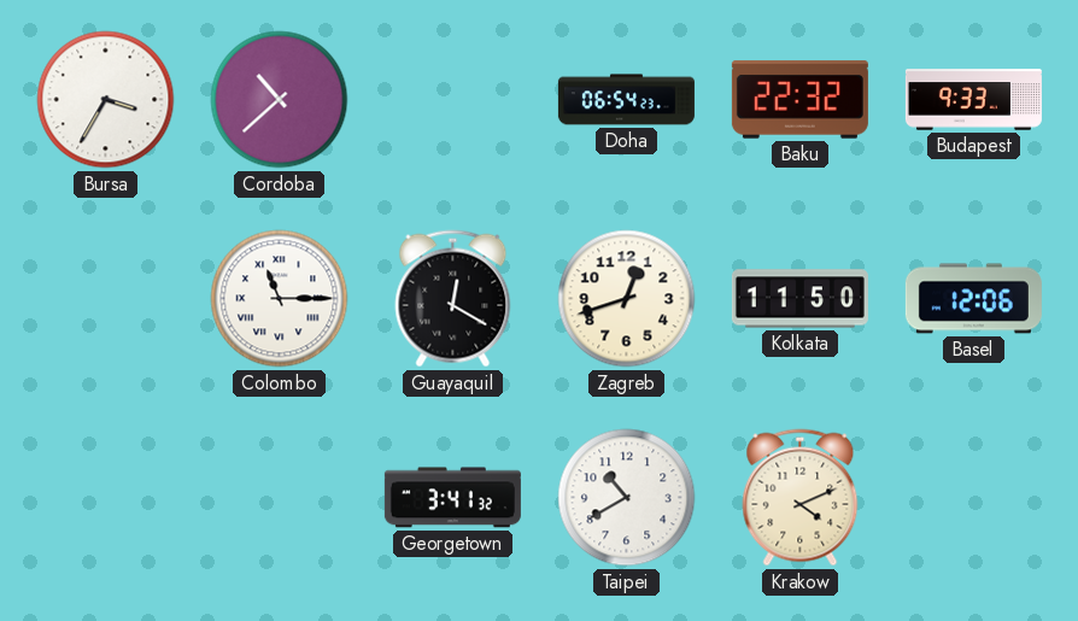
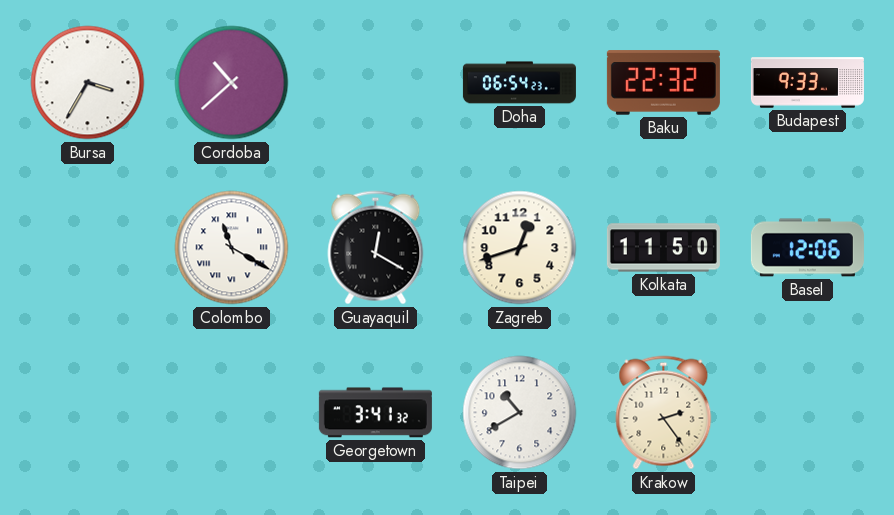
Colombo: 11:15 -> 11:20
Krakow: 4:11 -> 2:24
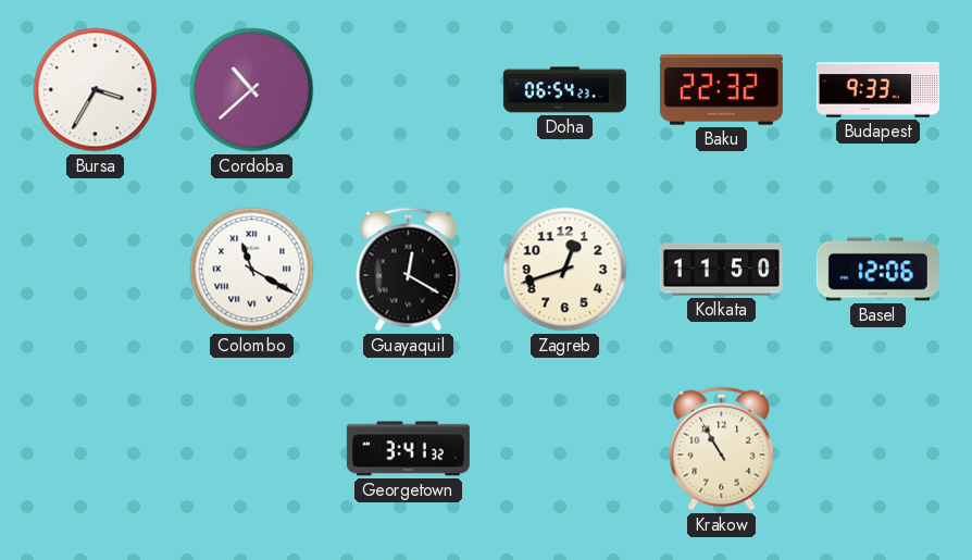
Taipei: 10:40 -> none
Krakow: 2:24 -> 10:55
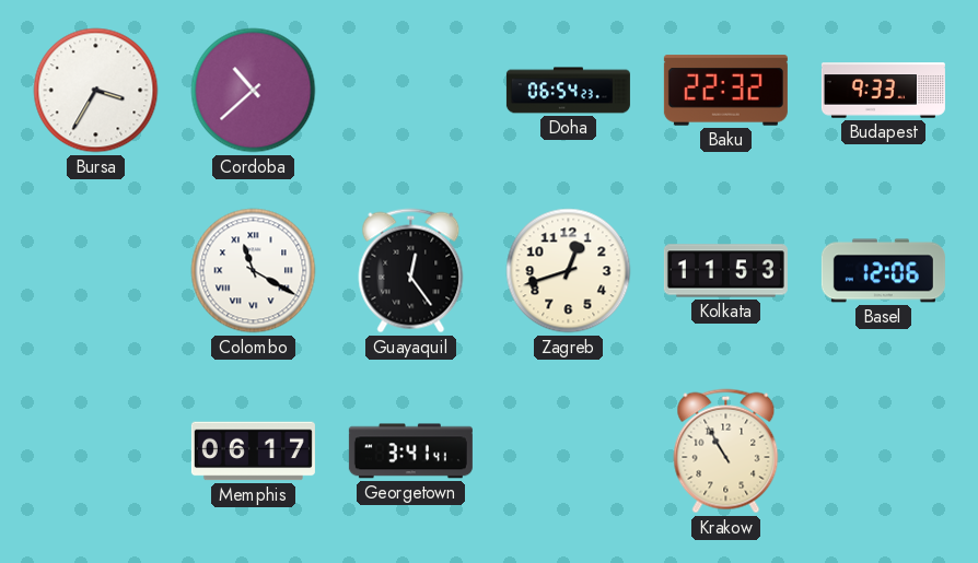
Guayaquil: 12:20 -> 12:24
Kolkata: 11:50 -> 11:53
Memphis: none -> 06:17
Georgetown: 3:41:32 -> 3:41:41
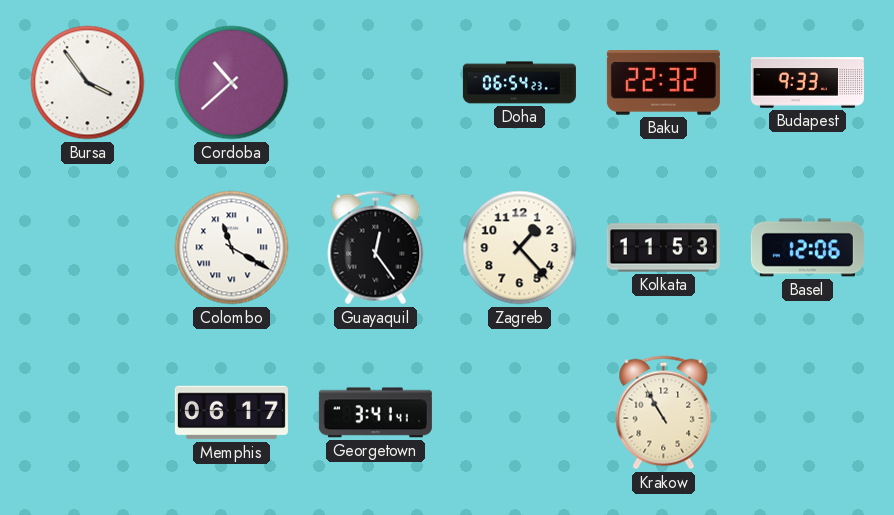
Bursa: 3:35 -> 3:54
Zagreb: 12:42 -> 1:23
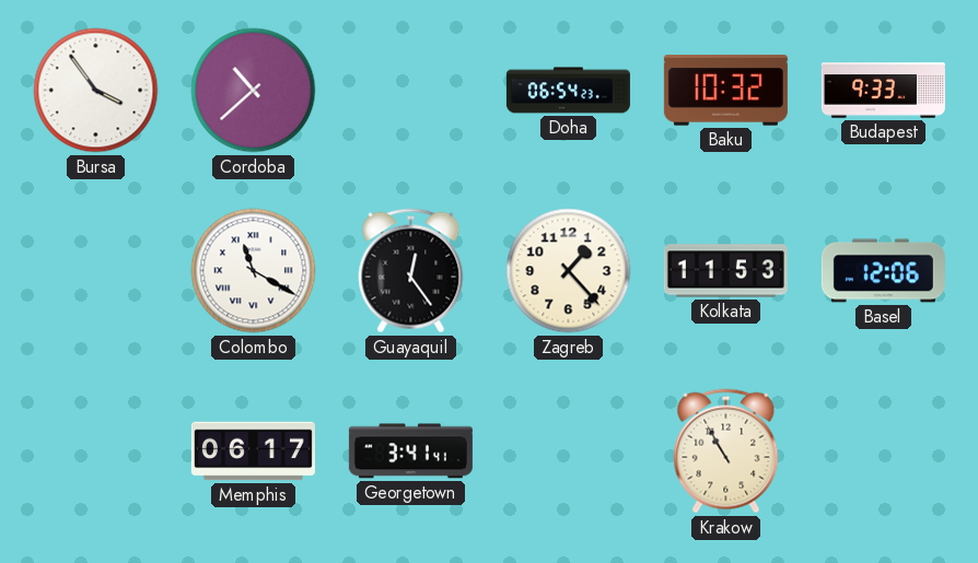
Baku: 22:32 -> 10:32
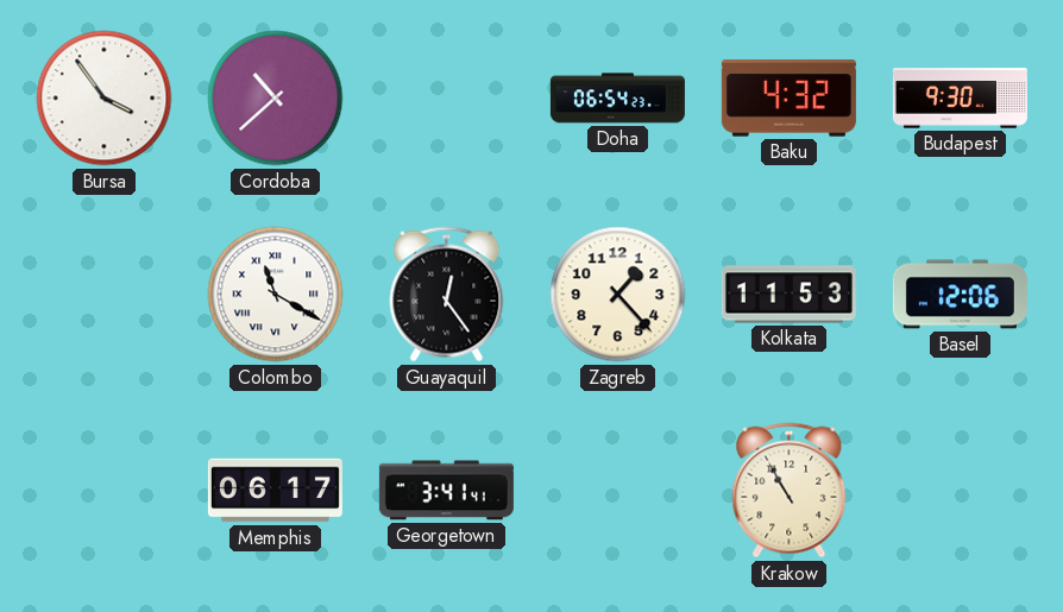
Baku: 10:32 -> 4:32
Budapest: 9:33 -> 9:30
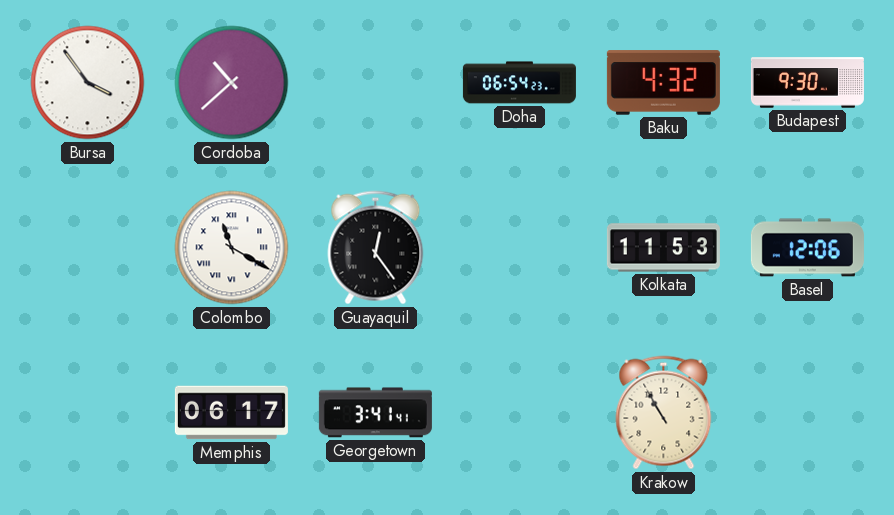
Zagreb: 1:23 -> none
